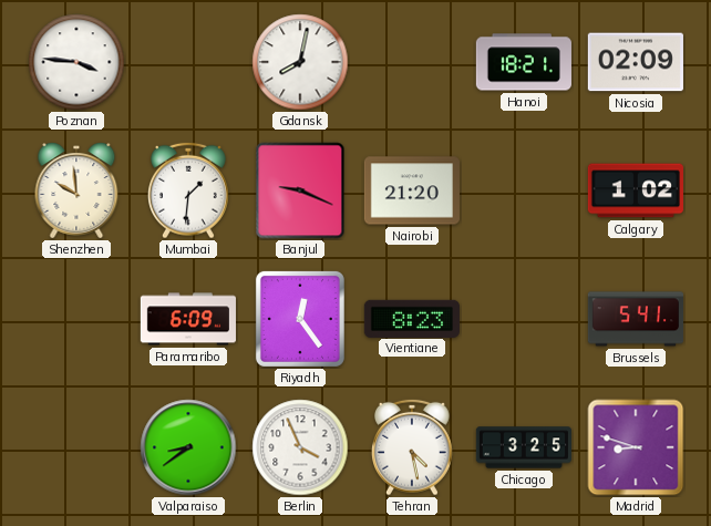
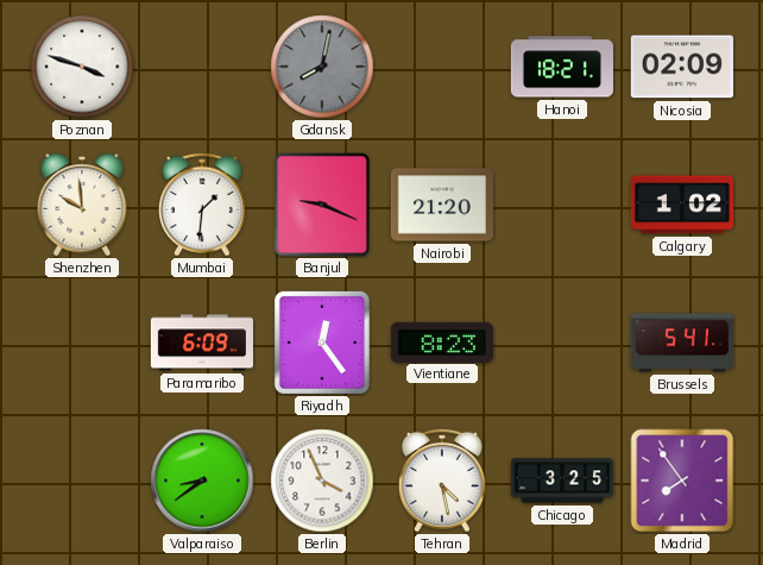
Poznan: 3:46 -> 3:48
Gdansk dial: white -> grey
Madrid: 8:48 -> 7:54
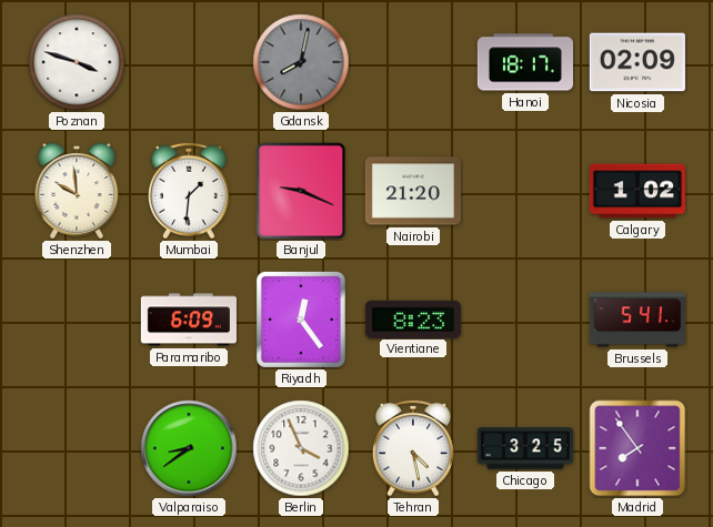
Hanoi: 18:21 -> 18:17
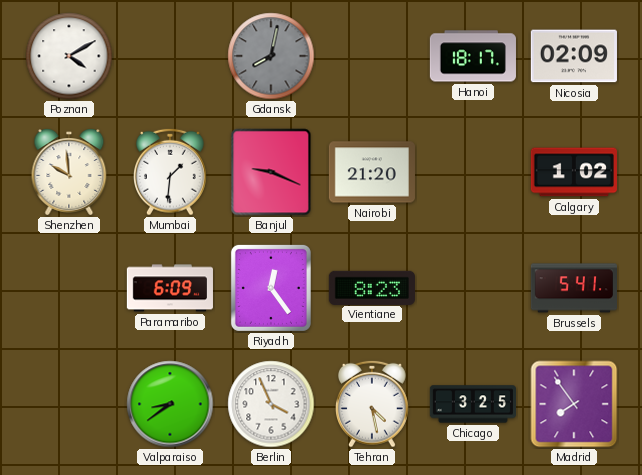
Poznan: 3:48 -> 4:10
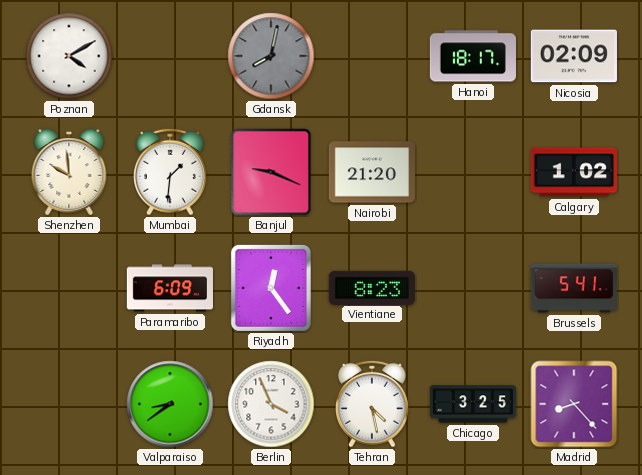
Madrid: 7:54 -> 8:23
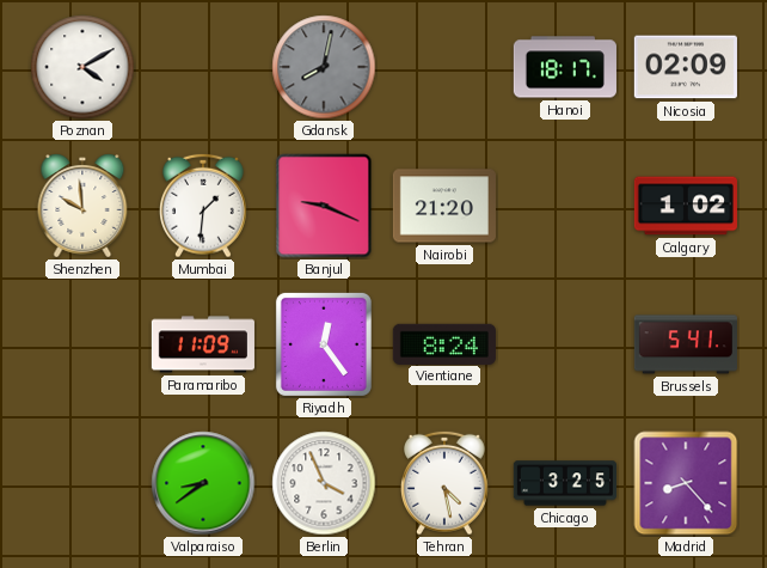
Paramaribo: 6:09 -> 11:09
Vientiane: 8:23 -> 8:24
